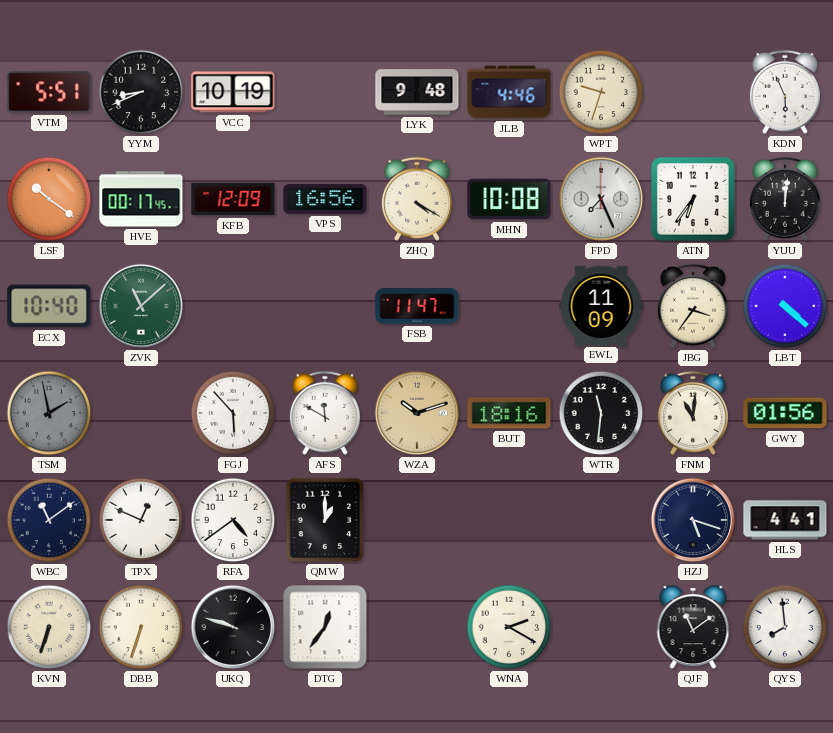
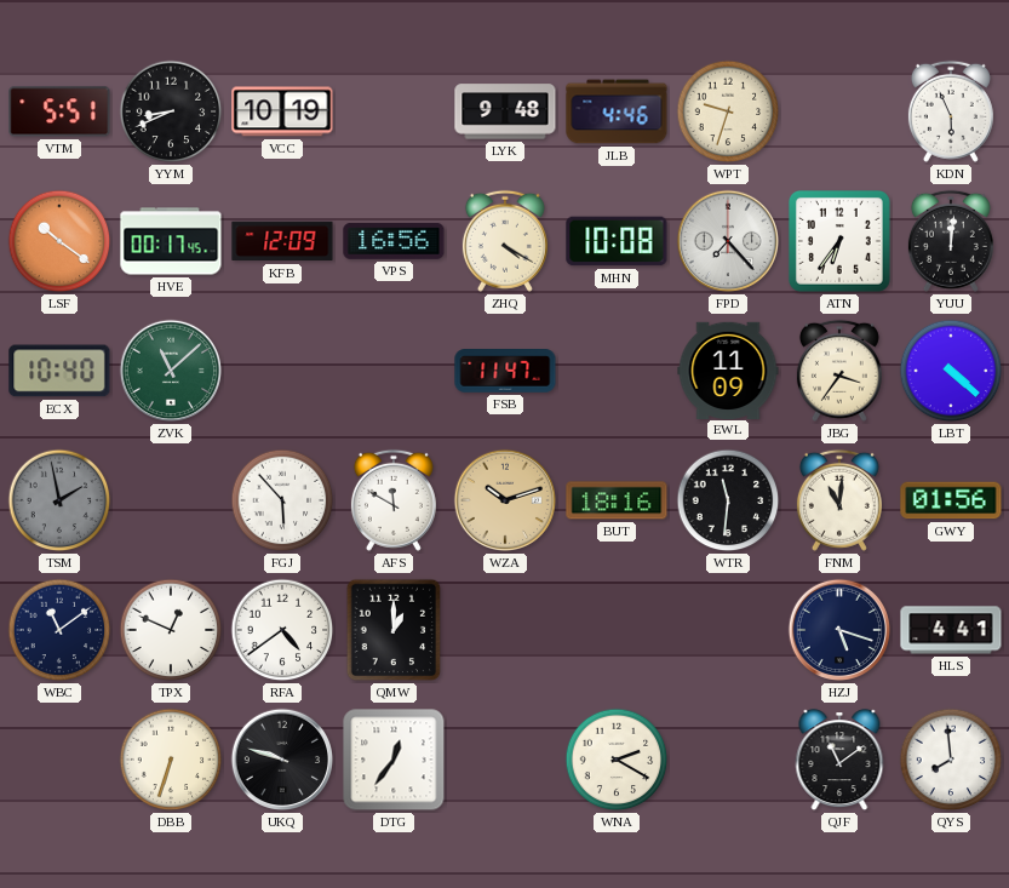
FPD: 7:26 -> 7:23
KVN: 6:33 -> none
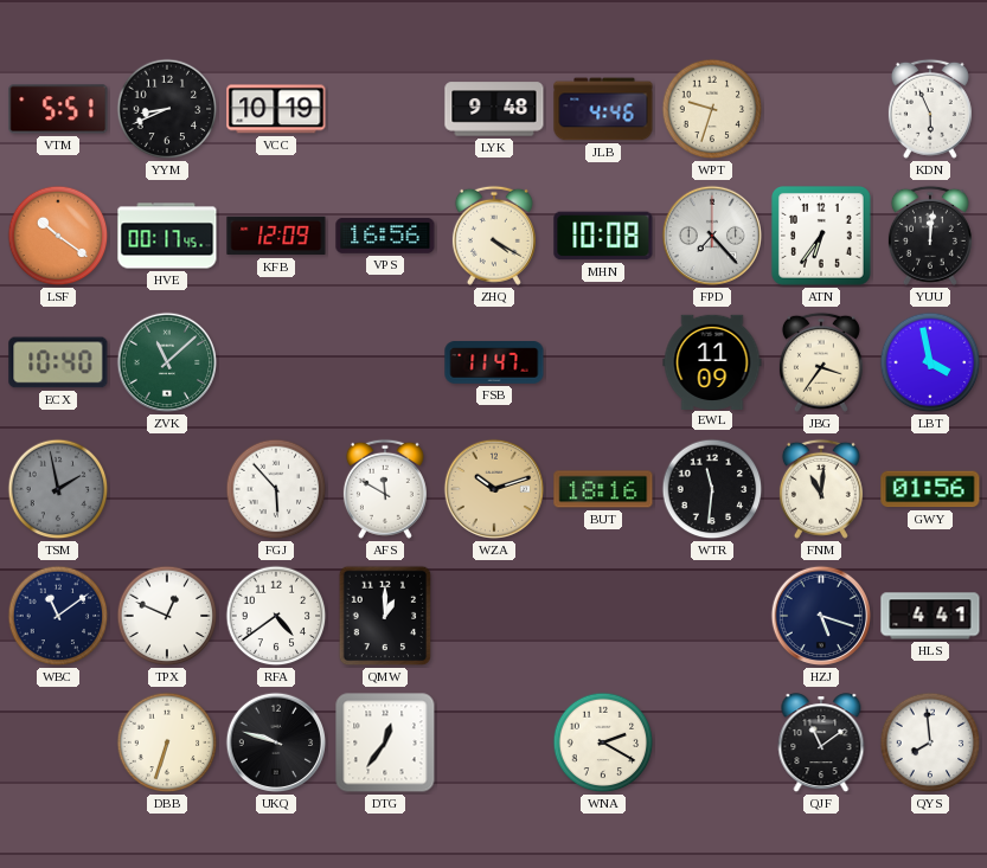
LBT: 4:22 -> 3:58
